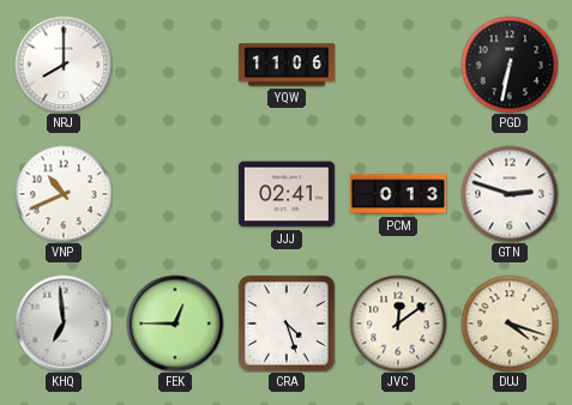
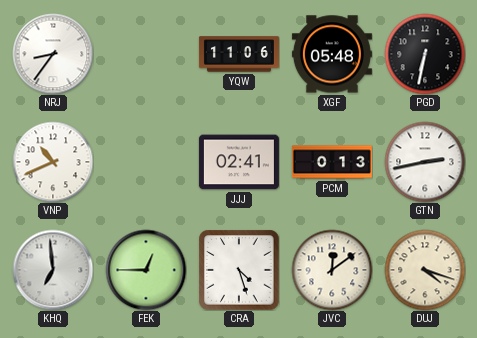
NRJ: 8:00 -> 8:36
XGF: none -> 05:48
GTN: 2:48 -> 2:43
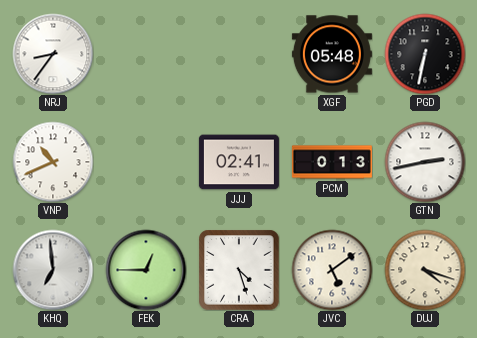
YQW: 11:06 -> none
JVC: 12:09 -> 5:09
